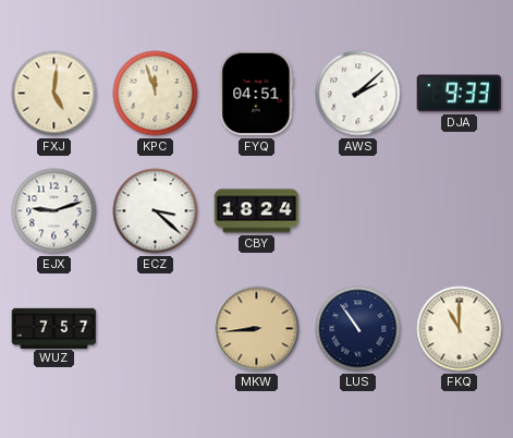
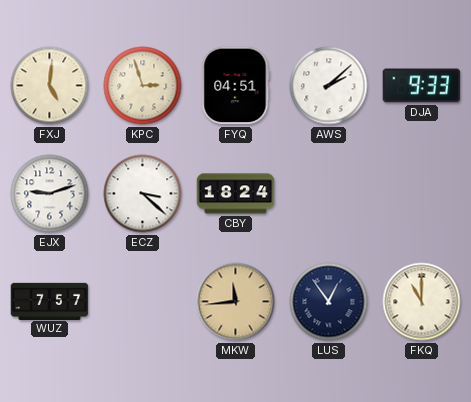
KPC: 11:57 -> 2:57
MKW: 8:44 -> 11:44
LUS: 10:54 -> 12:54
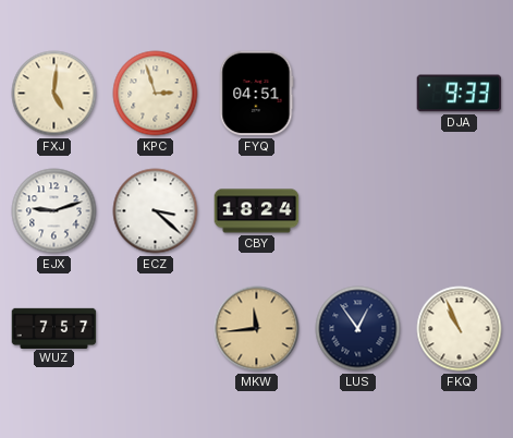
AWS: 2:08 -> none
FKQ: 11:00 -> 10:56
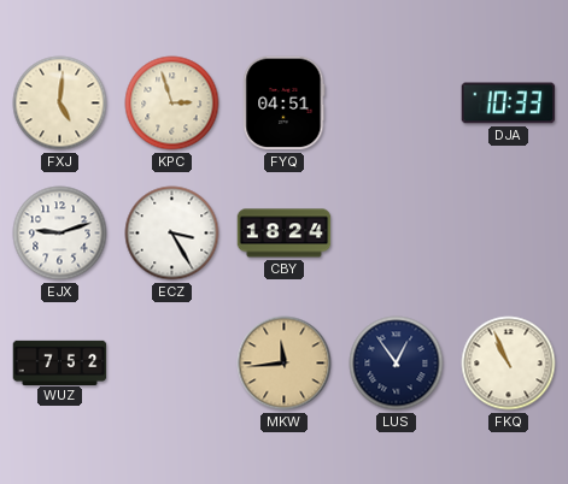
DJA: 9:33 -> 10:33
ECZ: 3:22 -> 3:25
WUZ: 7:57 -> 7:52
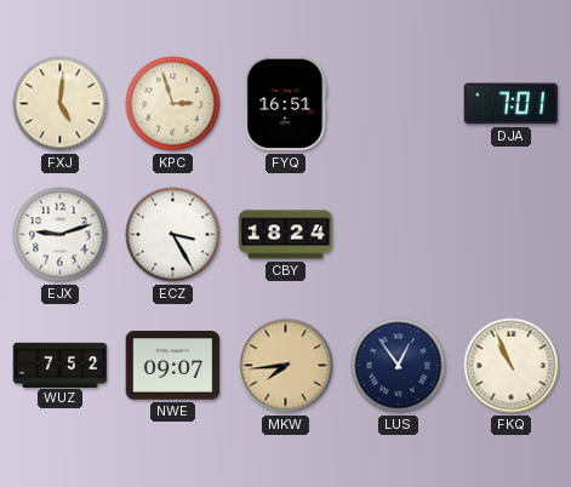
FYQ: 04:51 -> 16:51
DJA: 10:33 -> 7:01
NWE: none -> 09:07
MKW: 11:44 -> 7:44
